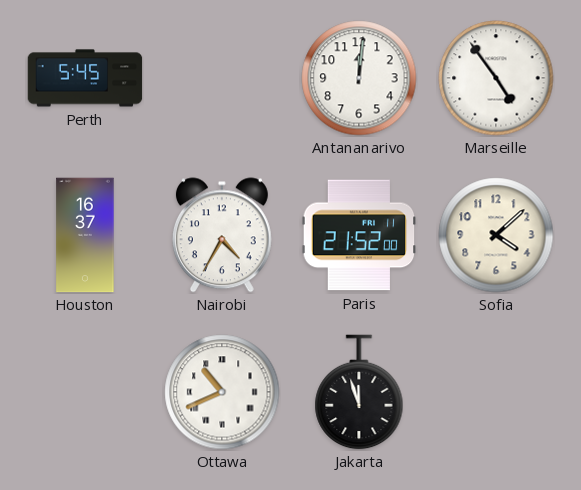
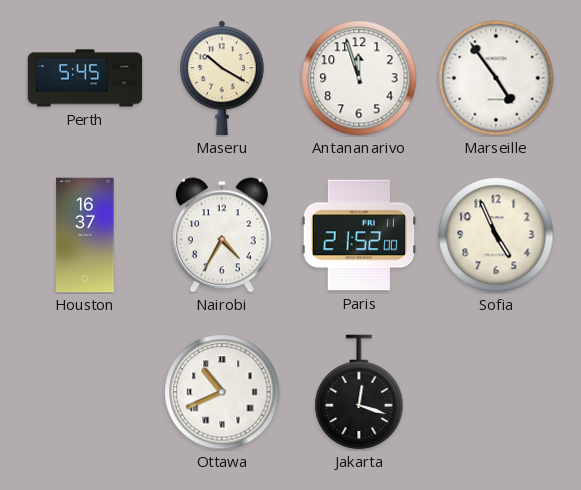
Maseru: none -> 10:20
Antananarivo: 12:01 -> 11:57
Sofia: 4:08 -> 4:56
Jakarta: 11:57 -> 12:18
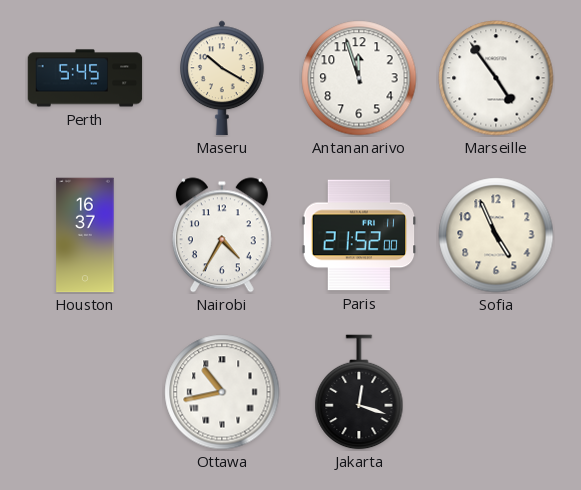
Ottawa: 10:41 -> 10:43
